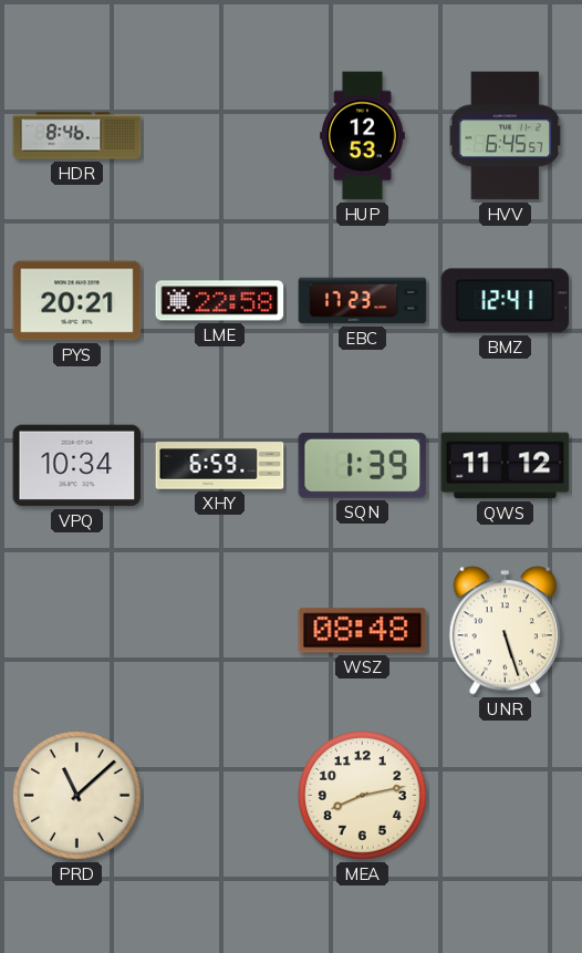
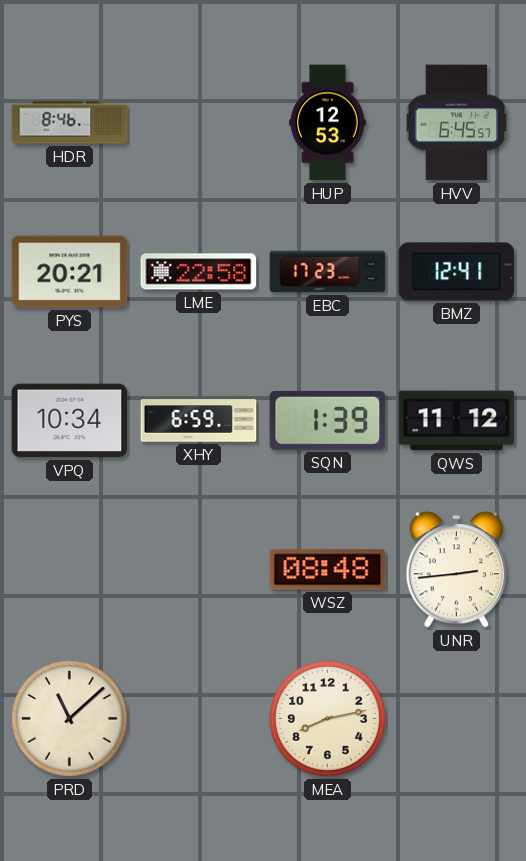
UNR: 5:27 -> 2:44
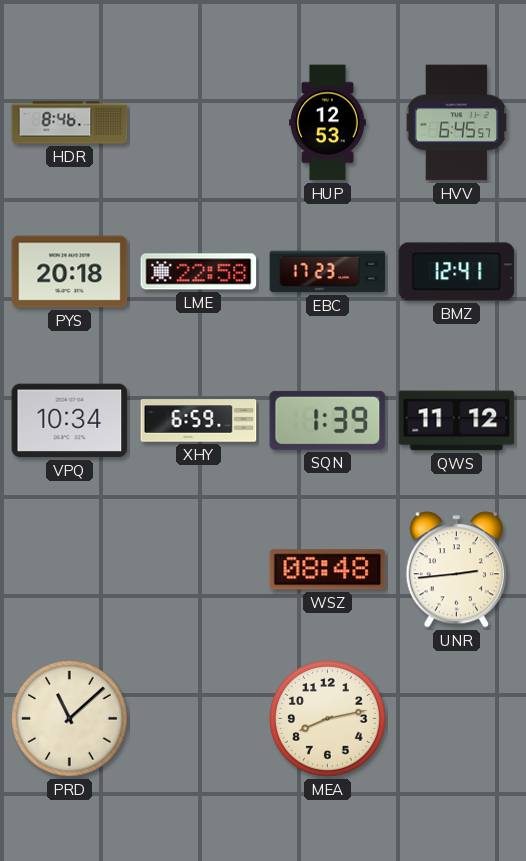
PYS: 20:21 -> 20:18
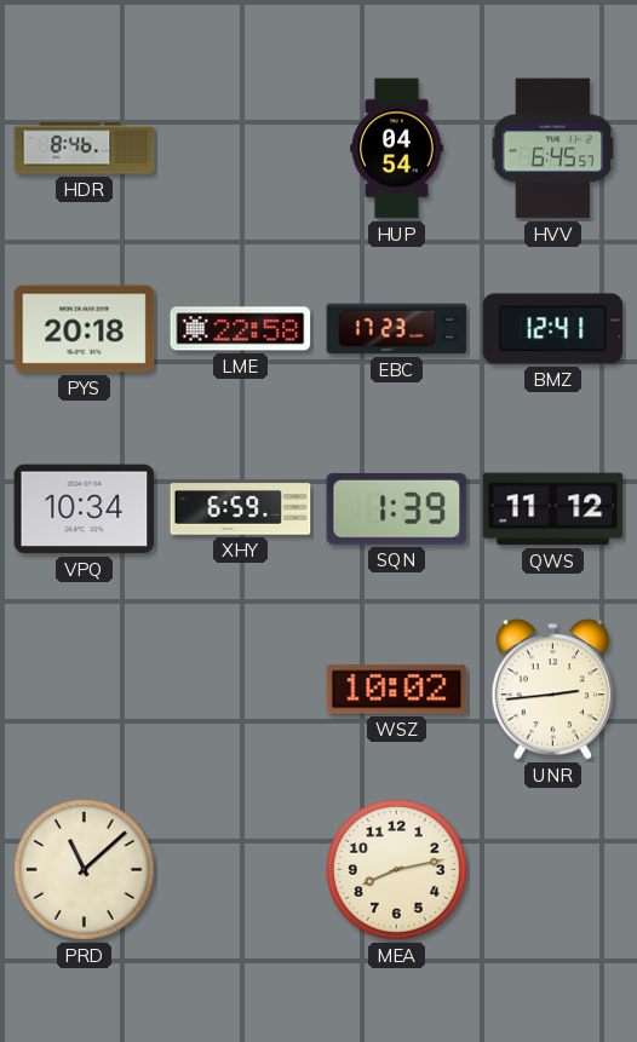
HUP: 12:53 -> 04:54
WSZ: 08:48 -> 10:02
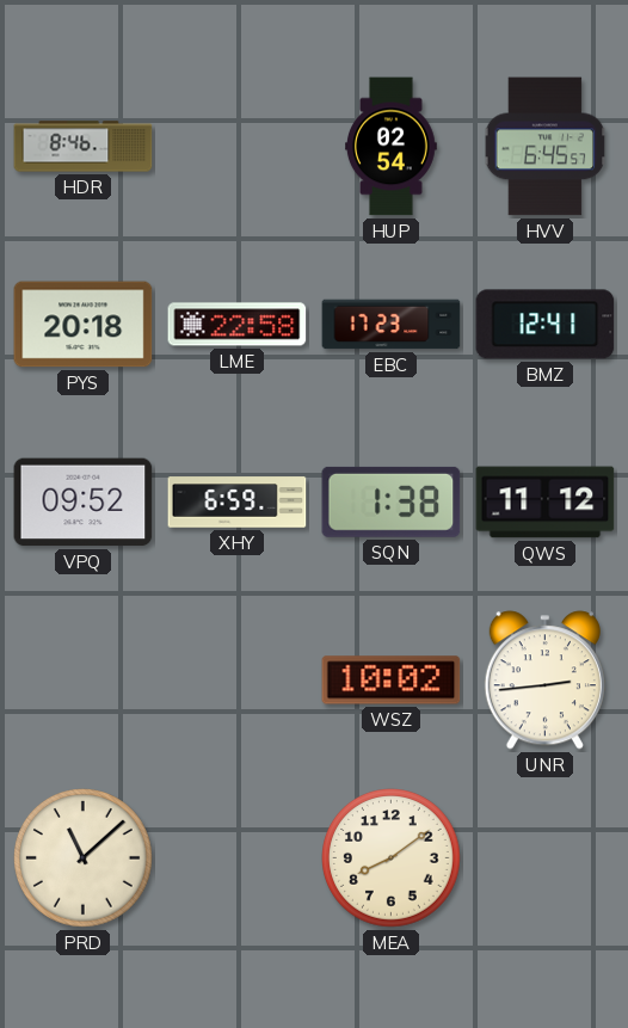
HUP: 04:54 -> 02:54
VPQ: 10:34 -> 09:52
SQN: 1:39 -> 1:38
MEA: 8:13 -> 8:09
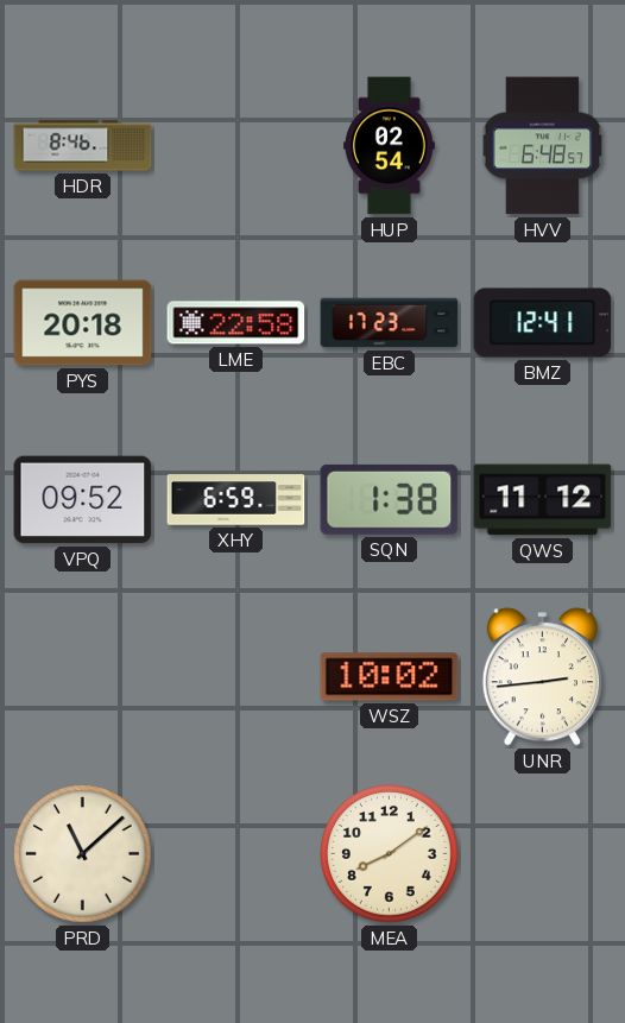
HVV: 6:45 -> 6:48
